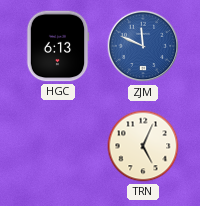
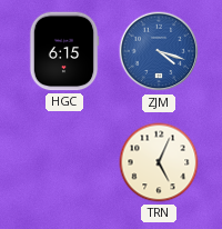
HGC: 6:13 -> 6:15
ZJM: 11:49 -> 4:18
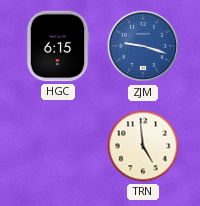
ZJM: 4:18 -> 9:18
TRN: 5:04 -> 4:59
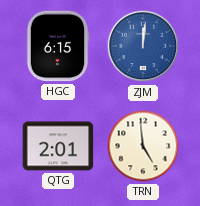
ZJM: 9:18 -> 12:01
QTG: none -> 2:01
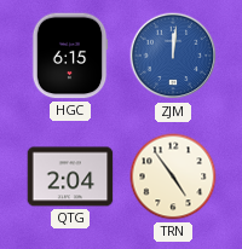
QTG: 2:01 -> 2:04
TRN: 4:59 -> 4:54
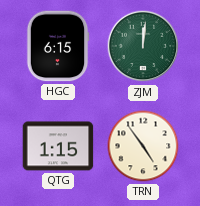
ZJM dial: blue -> green
QTG: 2:04 -> 1:15
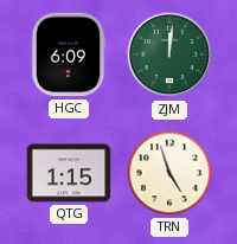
HGC: 6:15 -> 6:09
TRN: 4:54 -> 4:57
